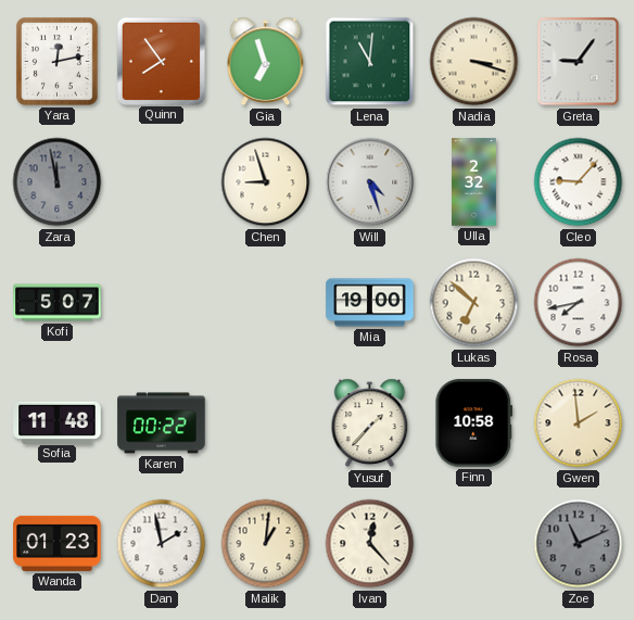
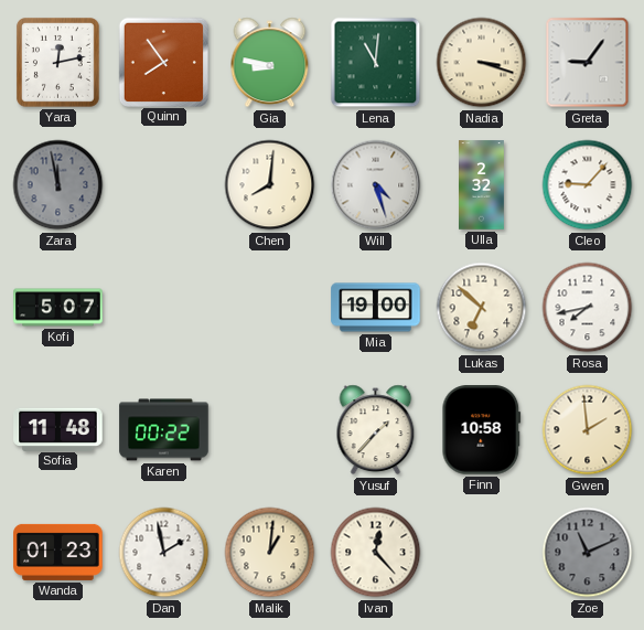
Gia: 6:57 -> 8:47
Chen: 8:57 -> 8:01
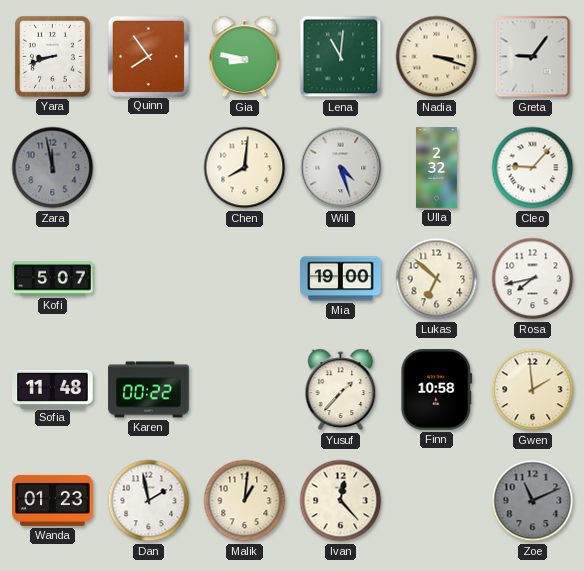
Yara: 12:13 -> 8:42
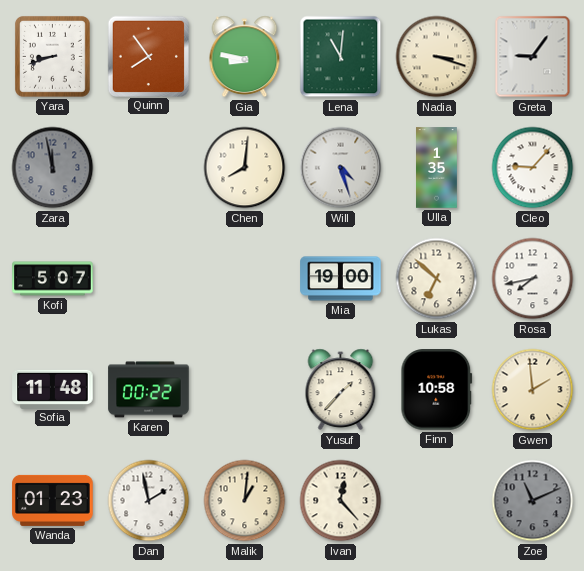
Ulla: 2:32 -> 1:35
